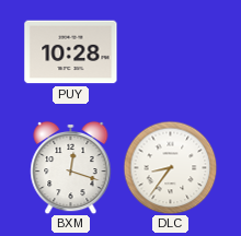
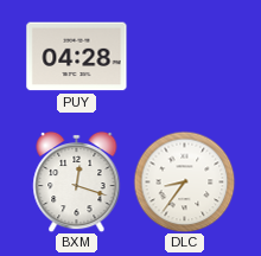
PUY: 10:28 -> 04:28
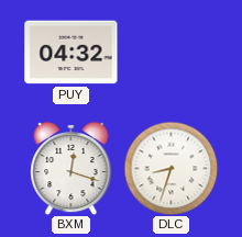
PUY: 04:28 -> 04:32
DLC: 8:36 -> 8:33
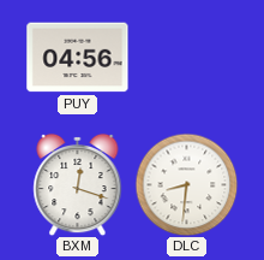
PUY: 04:32 -> 04:56
DLC: 8:33 -> 8:31
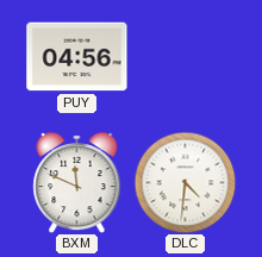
BXM: 12:18 -> 11:49
DLC: 8:31 -> 4:31
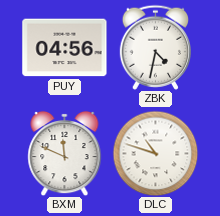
ZBK: none -> 4:32
DLC: 4:31 -> 10:48
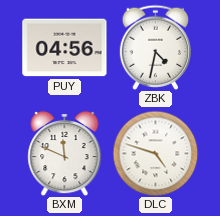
DLC: 10:48 -> 4:48
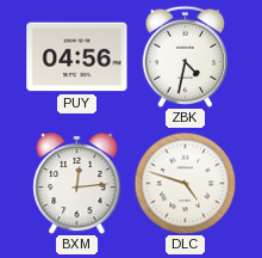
BXM: 11:49 -> 12:14
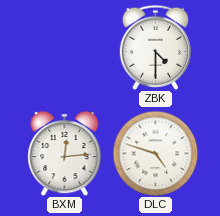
PUY: 04:56 -> none
ZBK: 4:32 -> 4:30
